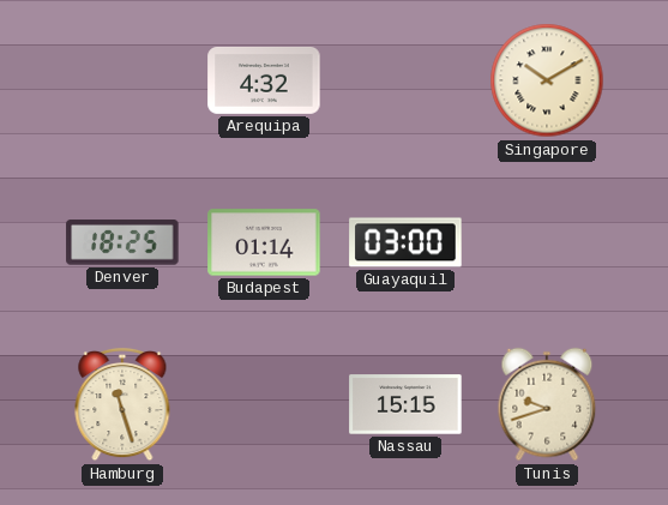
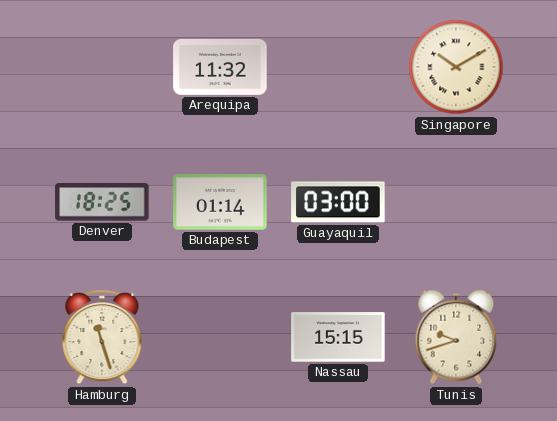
Arequipa: 4:32 -> 11:32
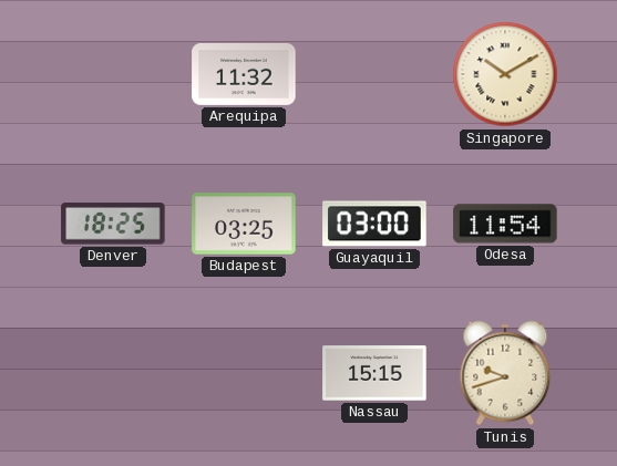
Budapest: 01:14 -> 03:25
Odesa: none -> 11:54
Hamburg: 11:27 -> none
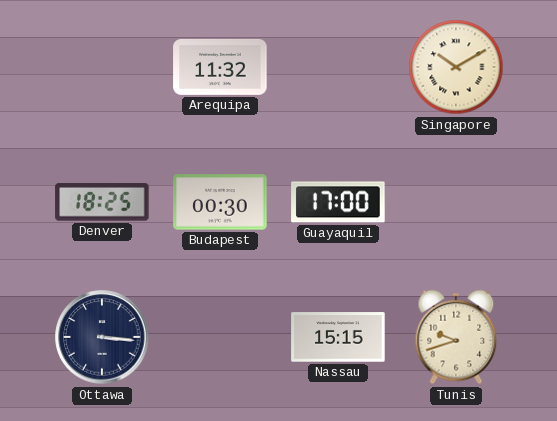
Budapest: 03:25 -> 00:30
Guayaquil: 03:00 -> 17:00
Odesa: 11:54 -> none
Ottawa: none -> 3:16
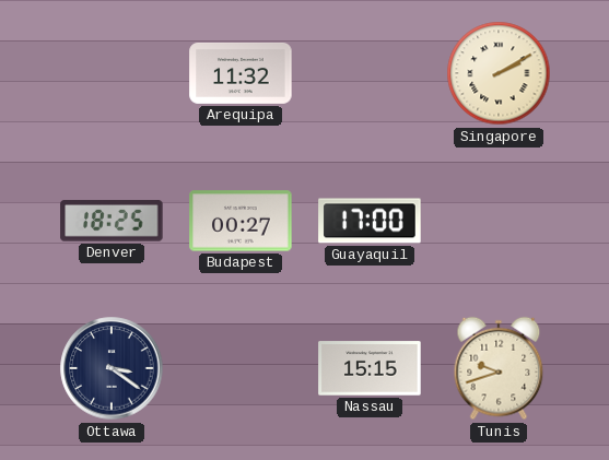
Singapore: 10:10 -> 2:10
Budapest: 00:30 -> 00:27
Ottawa: 3:16 -> 3:21
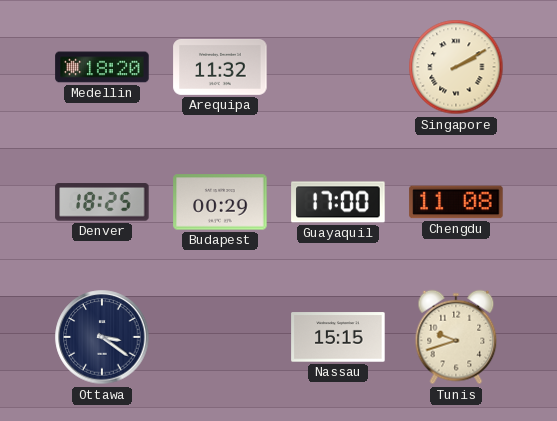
Medellin: none -> 18:20
Budapest: 00:27 -> 00:29
Chengdu: none -> 11:08
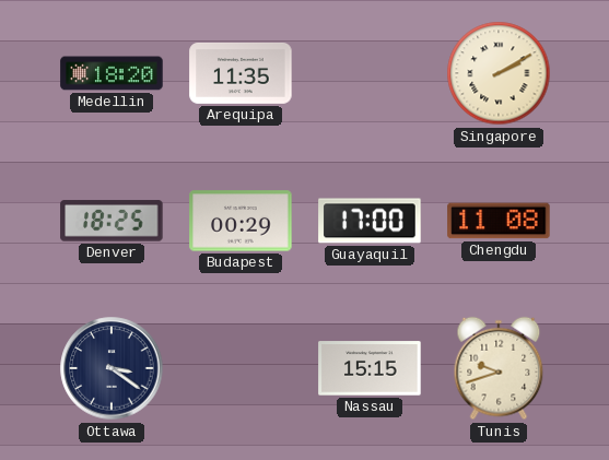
Arequipa: 11:32 -> 11:35
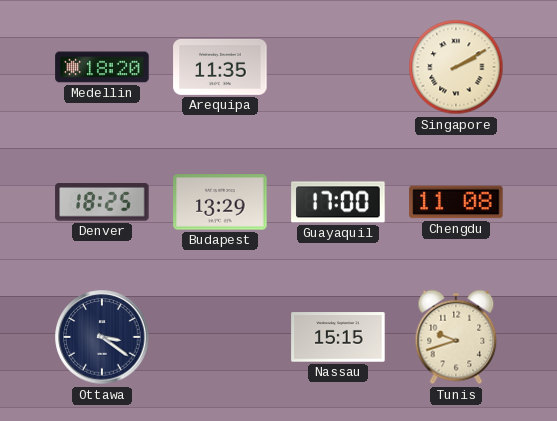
Budapest: 00:29 -> 13:29
